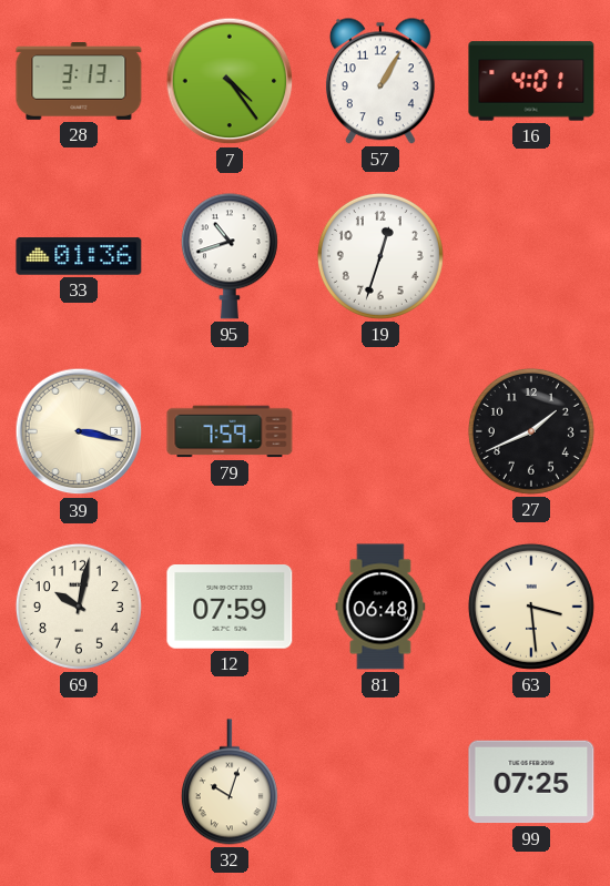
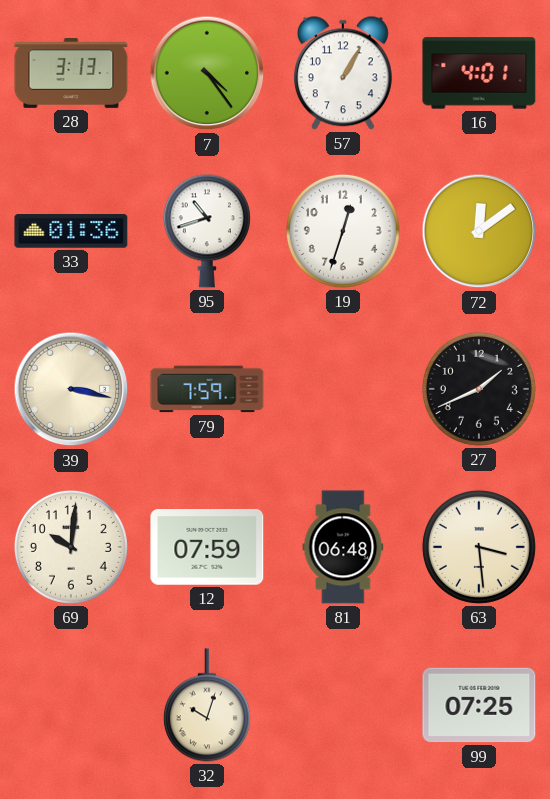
72: none -> 12:09
69: 10:02 -> 10:01
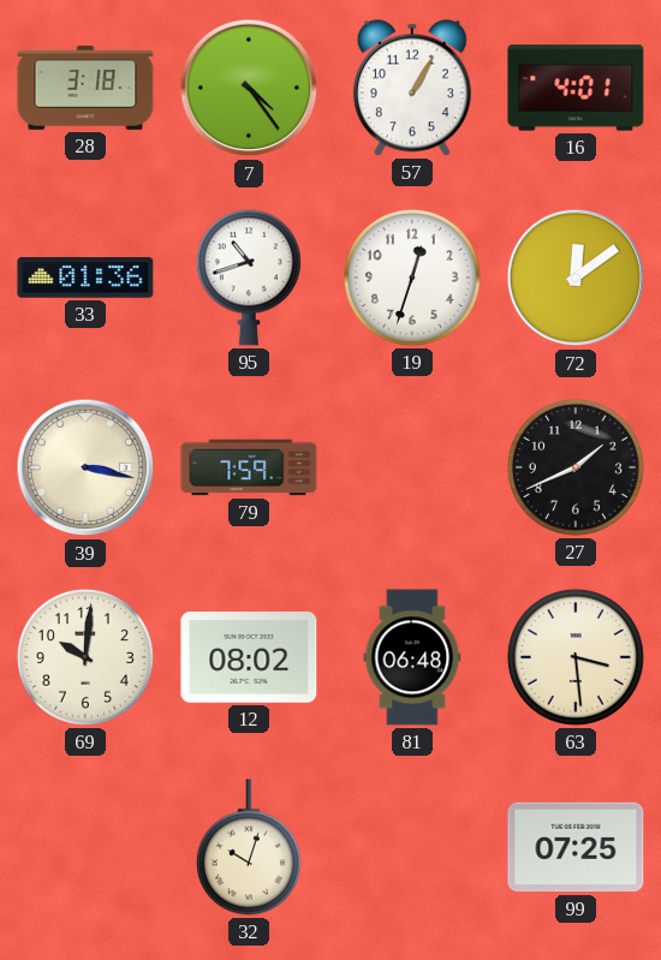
28: 3:13 -> 3:18
12: 07:59 -> 08:02
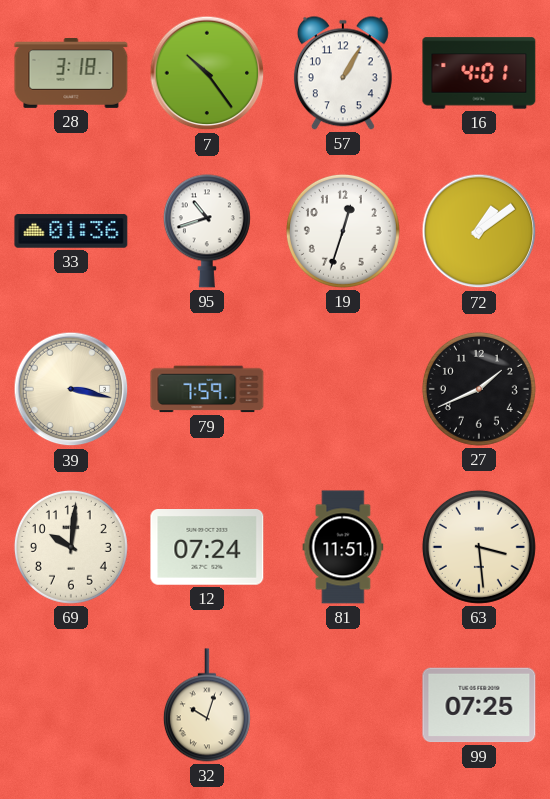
7: 4:24 -> 10:24
72: 12:09 -> 1:09
12: 08:02 -> 07:24
81: 06:48 -> 11:51
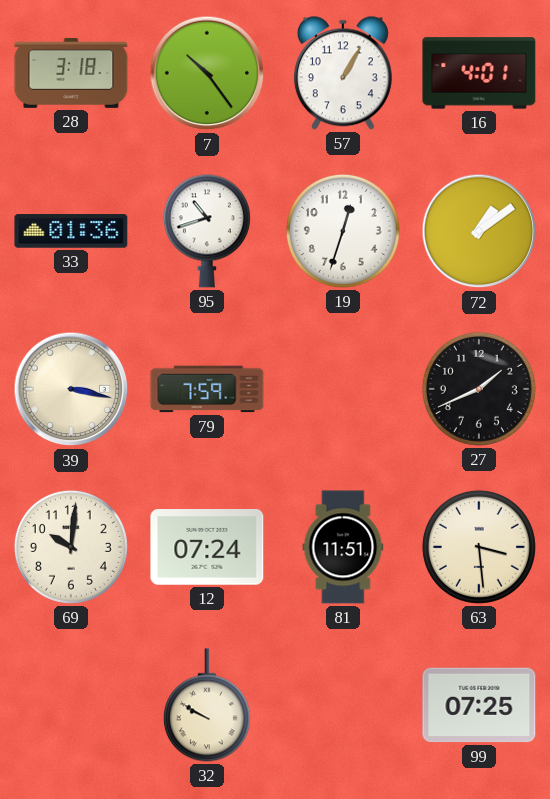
32: 10:03 -> 9:50
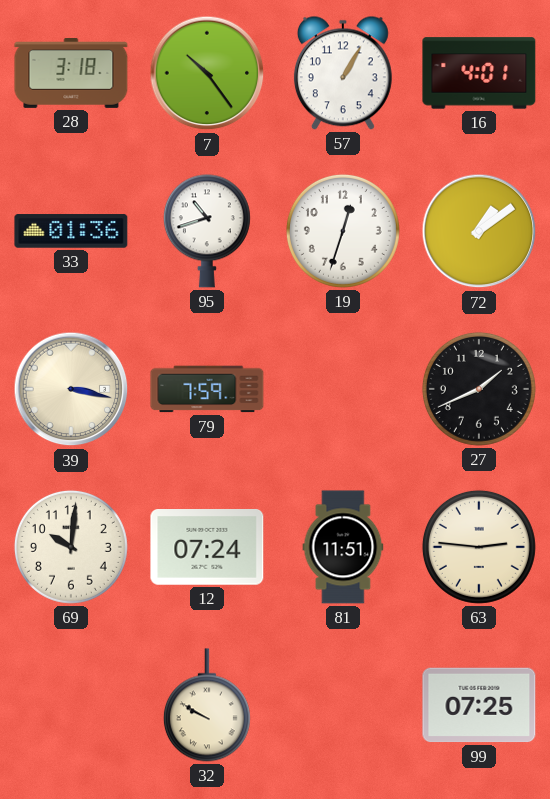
63: 3:29 -> 2:46
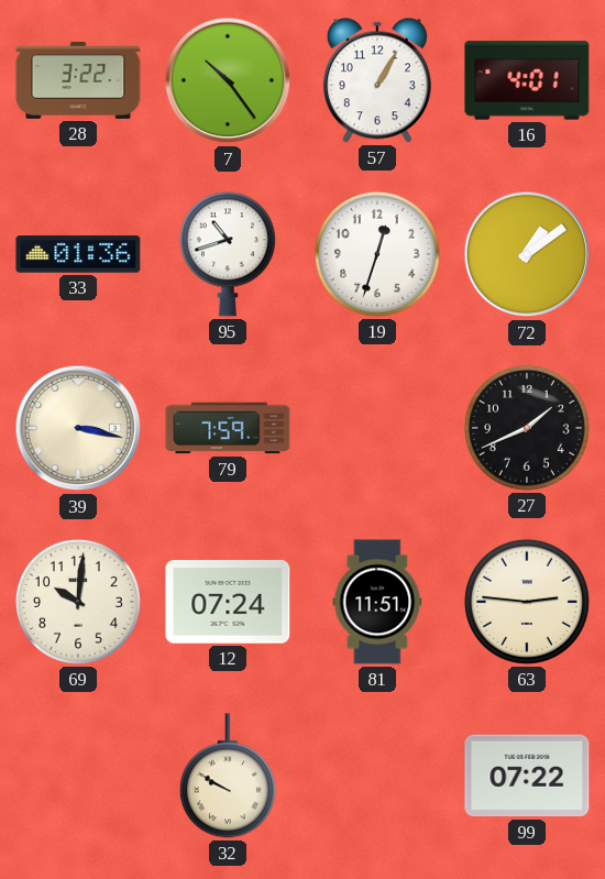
28: 3:18 -> 3:22
99: 07:25 -> 07:22
